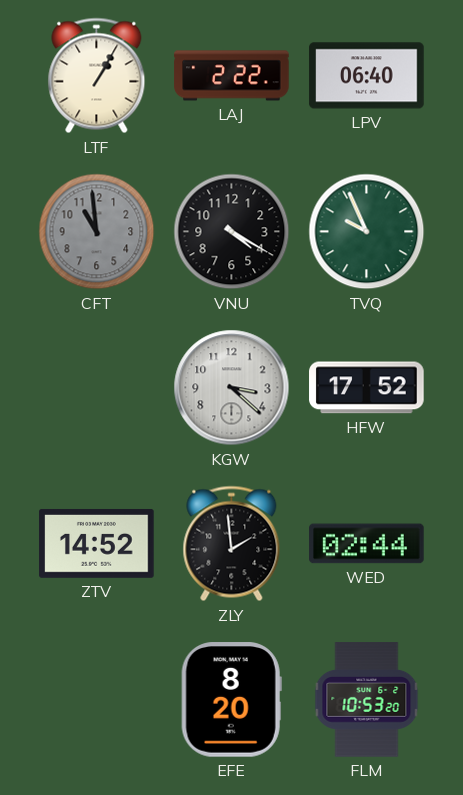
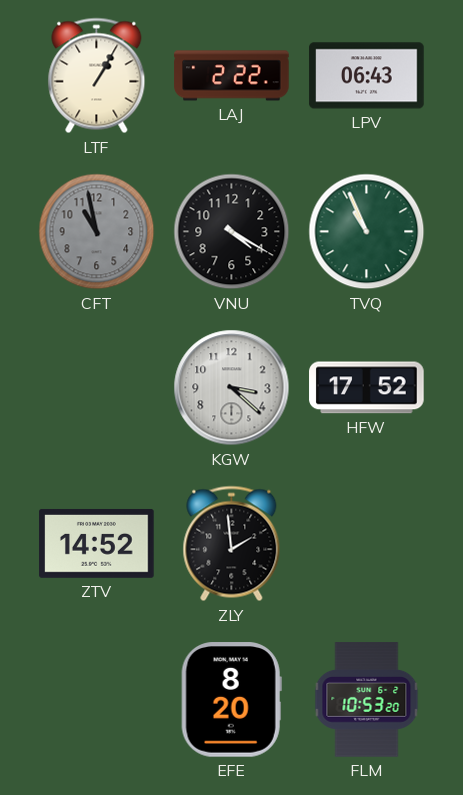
LPV: 06:40 -> 06:43
CFT: 10:59 -> 10:58
TVQ: 9:56 -> 10:56
WED: 02:44 -> none
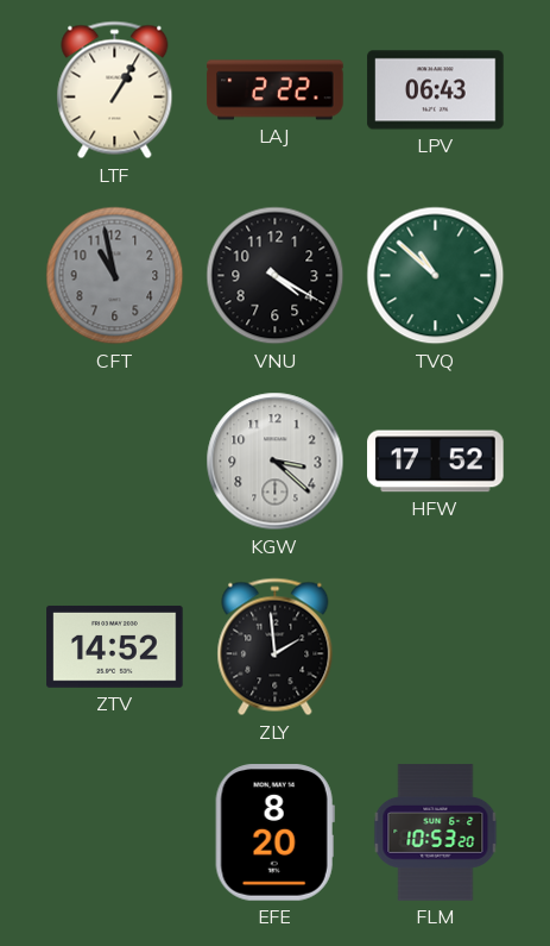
TVQ: 10:56 -> 10:52
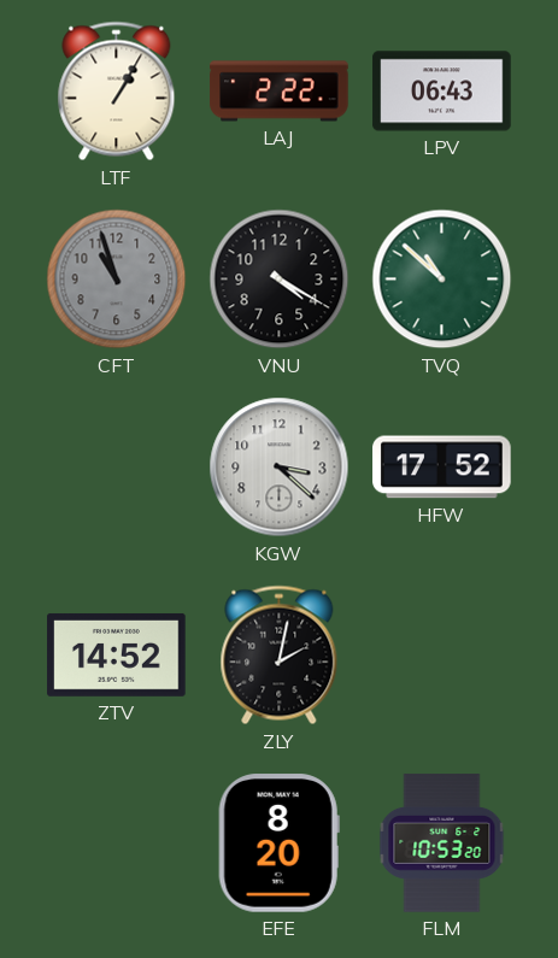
CFT: 10:58 -> 10:57
ZLY: 1:59 -> 2:02
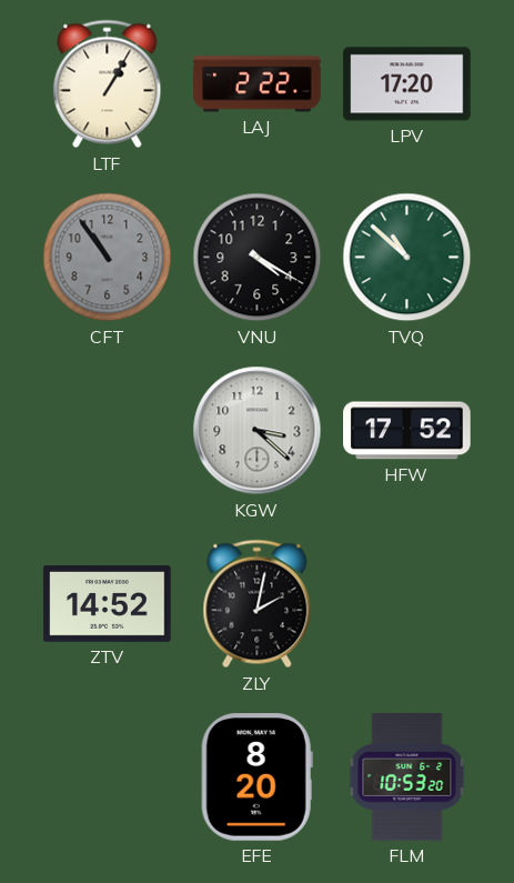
LPV: 06:43 -> 17:20
CFT: 10:57 -> 10:54
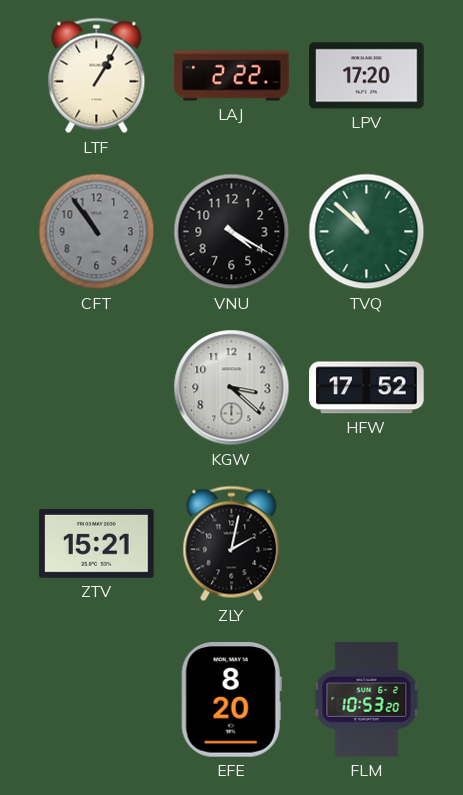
ZTV: 14:52 -> 15:21
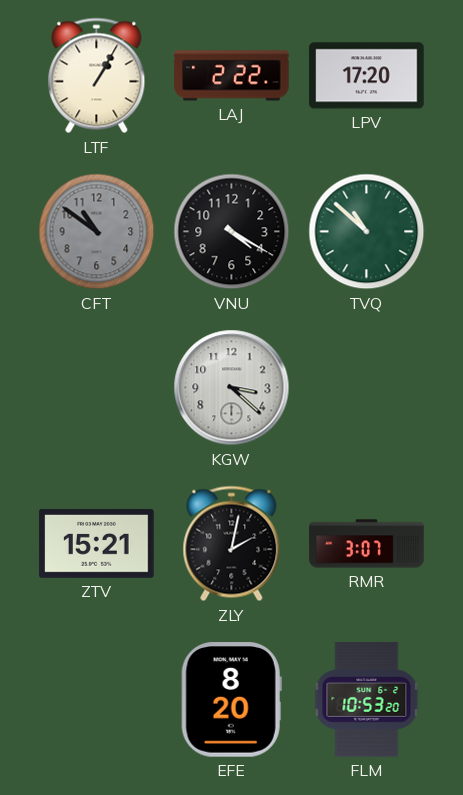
CFT: 10:54 -> 10:51
HFW: 17:52 -> none
RMR: none -> 3:07
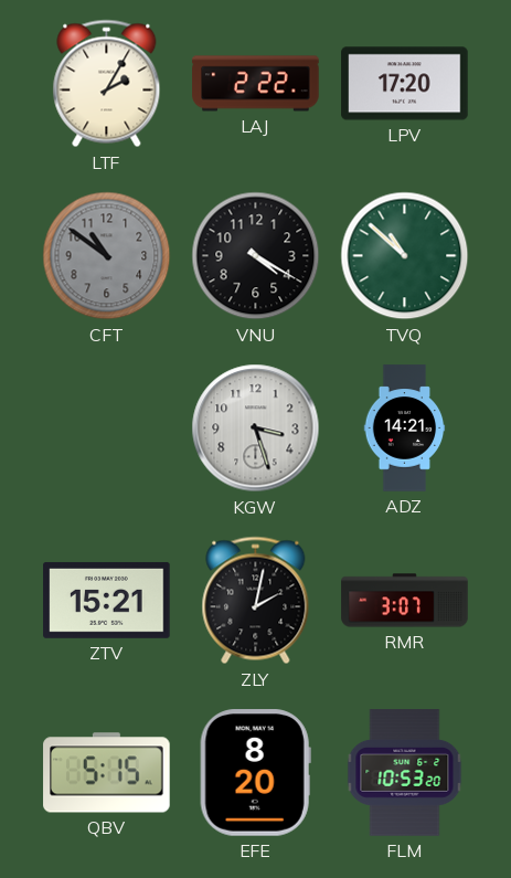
LTF: 1:05 -> 2:05
KGW: 3:22 -> 3:27
ADZ: none -> 14:21
QBV: none -> 5:15
